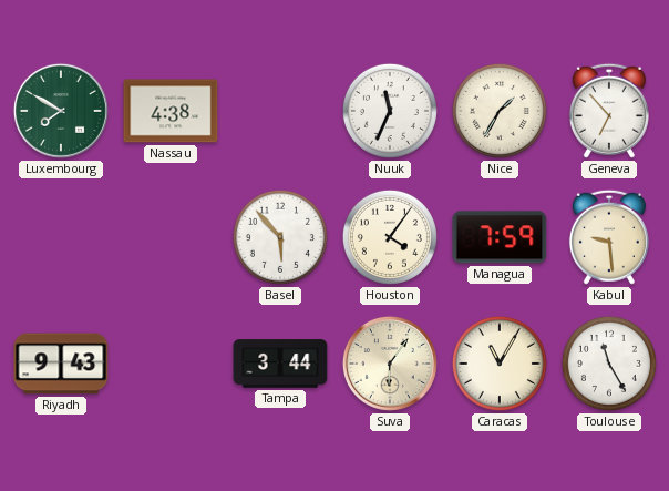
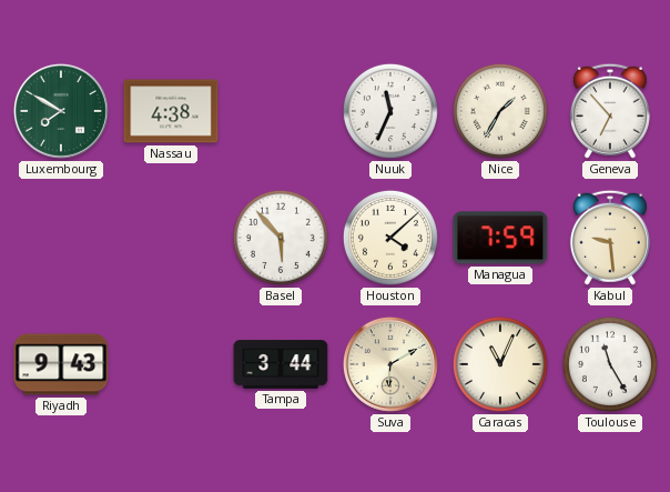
Houston: 4:06 -> 4:08
Suva: 6:06 -> 6:10
Caracas: 11:05 -> 11:04
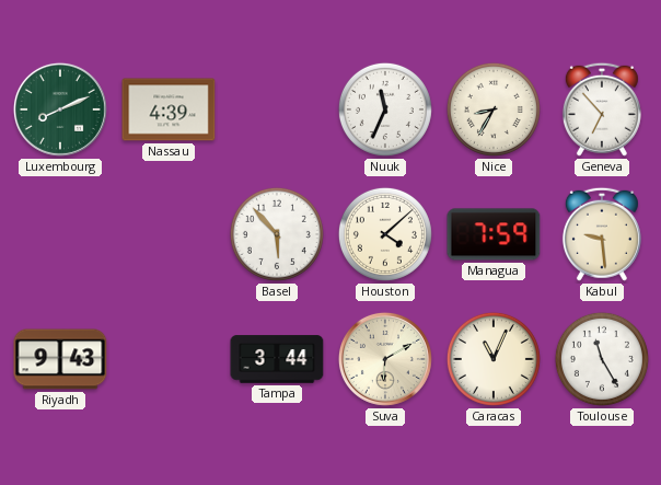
Luxembourg: 7:50 -> 8:11
Nassau: 4:38 -> 4:39
Nice: 1:35 -> 8:35
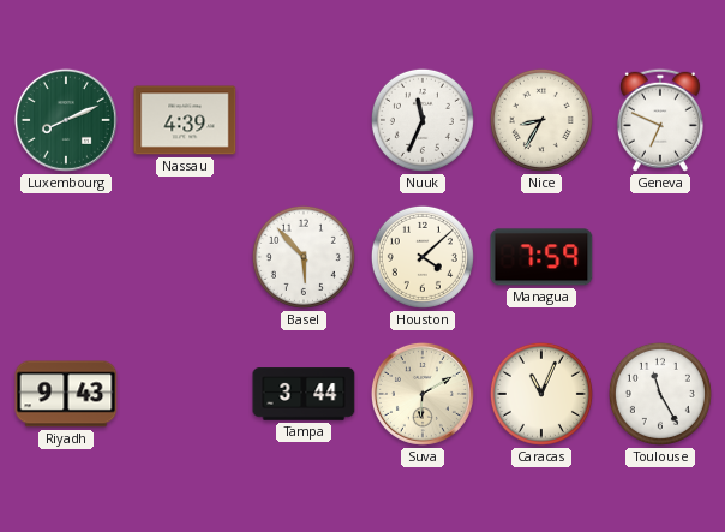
Geneva: 6:53 -> 6:49
Kabul: 9:29 -> none
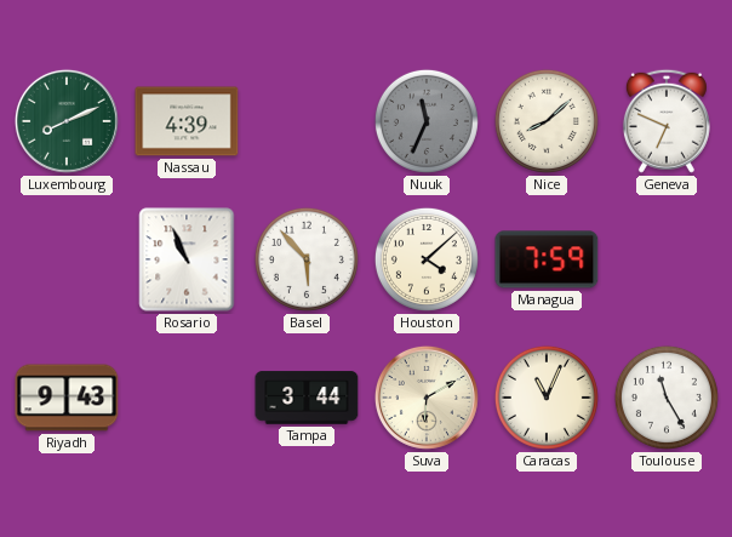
Nuuk dial: white -> grey
Nice: 8:35 -> 8:08
Rosario: none -> 10:56
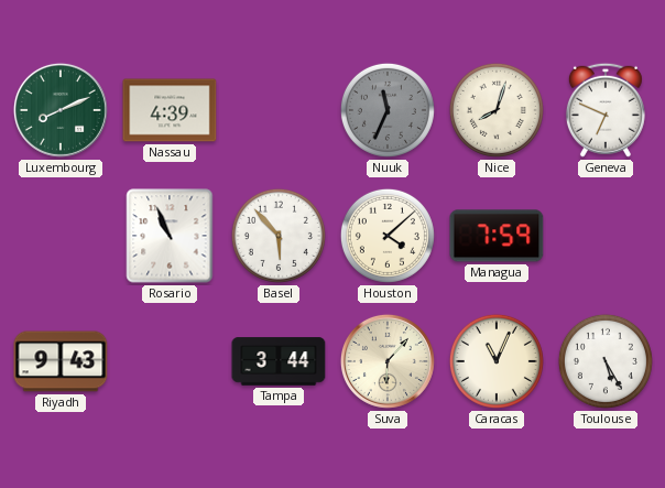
Nice: 8:08 -> 8:03
Suva: 6:10 -> 6:07
Toulouse: 11:25 -> 5:25
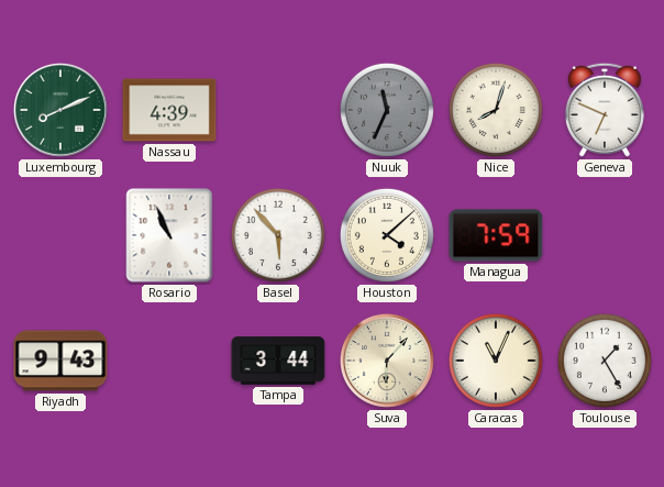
Toulouse: 5:25 -> 1:25
